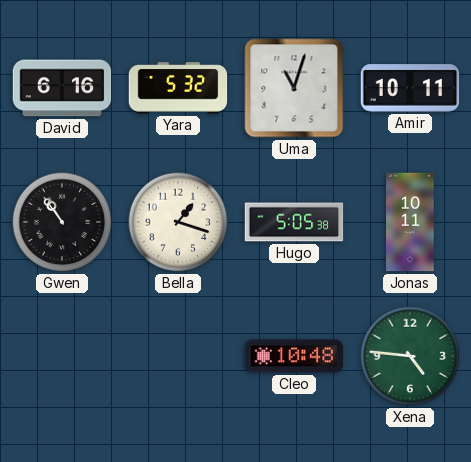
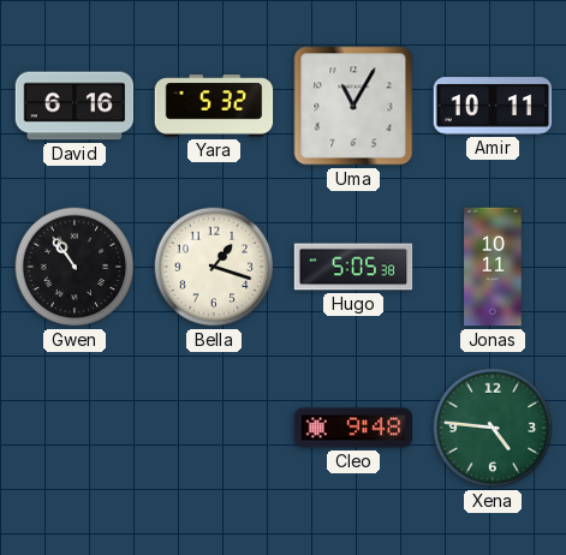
Uma: 11:03 -> 11:05
Cleo: 10:48 -> 9:48
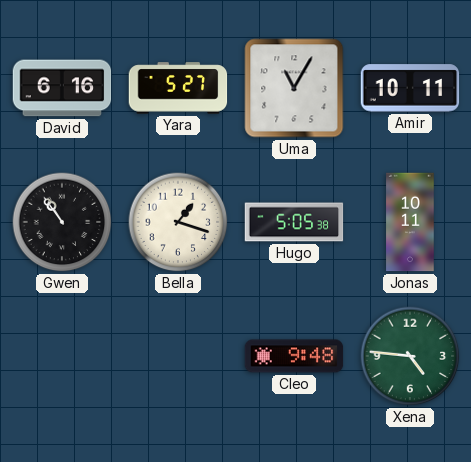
Yara: 5:32 -> 5:27
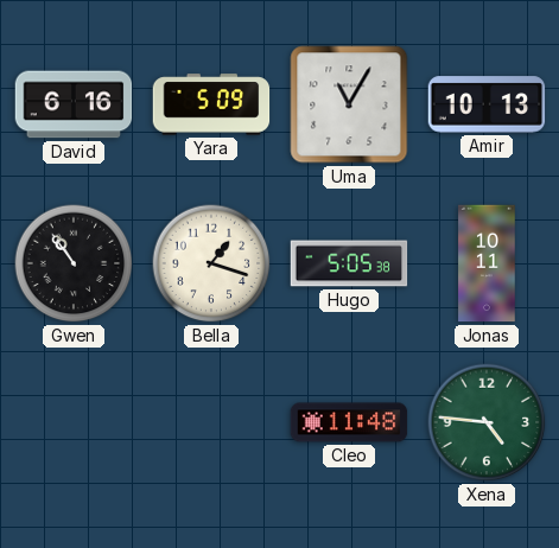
Yara: 5:27 -> 5:09
Amir: 10:11 -> 10:13
Cleo: 9:48 -> 11:48
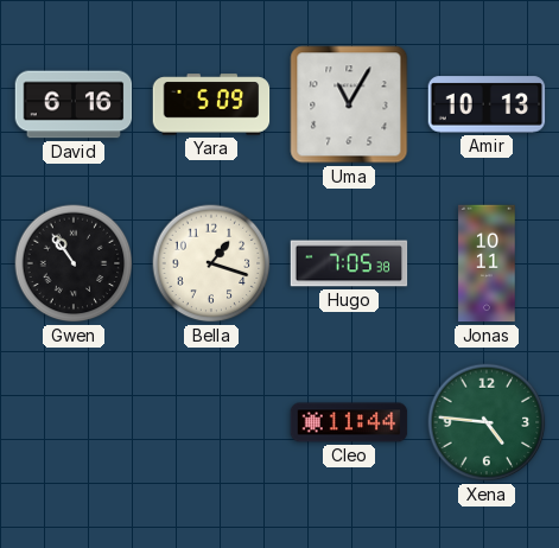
Hugo: 5:05 -> 7:05
Cleo: 11:48 -> 11:44
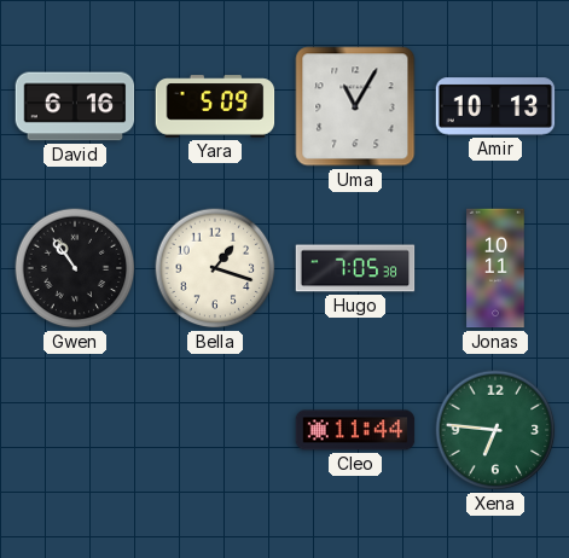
Xena: 4:46 -> 6:46
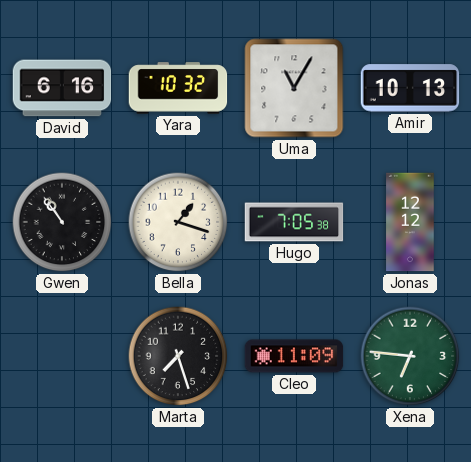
Yara: 5:09 -> 10:32
Jonas: 10:11 -> 12:12
Marta: none -> 7:27
Cleo: 11:44 -> 11:09
